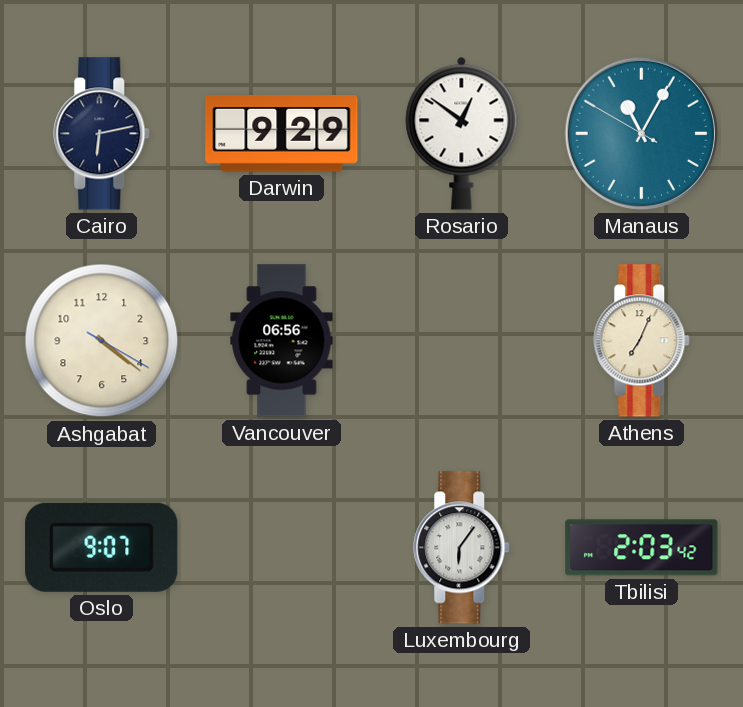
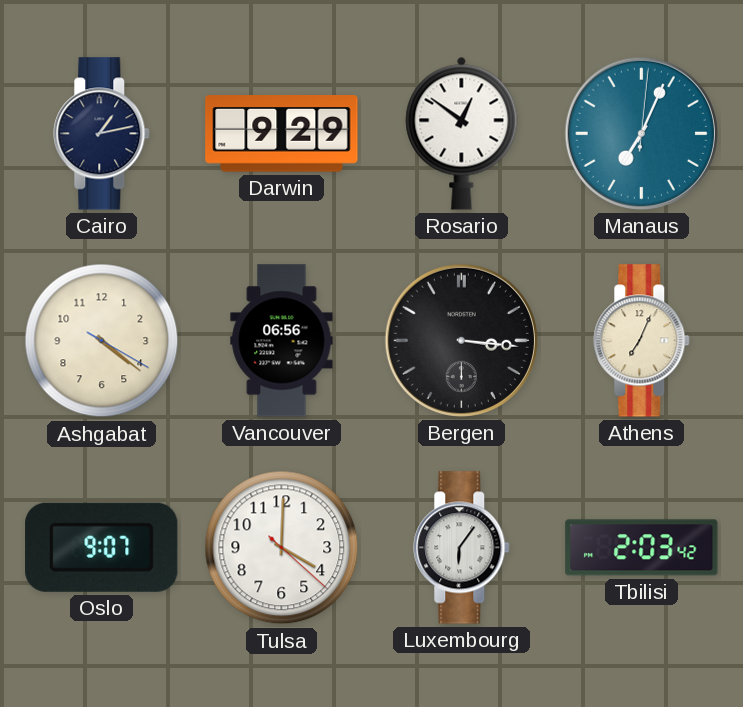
Cairo: 6:13 -> 1:13
Manaus: 11:04 -> 7:04
Bergen: none -> 3:16
Tulsa: none -> 4:00
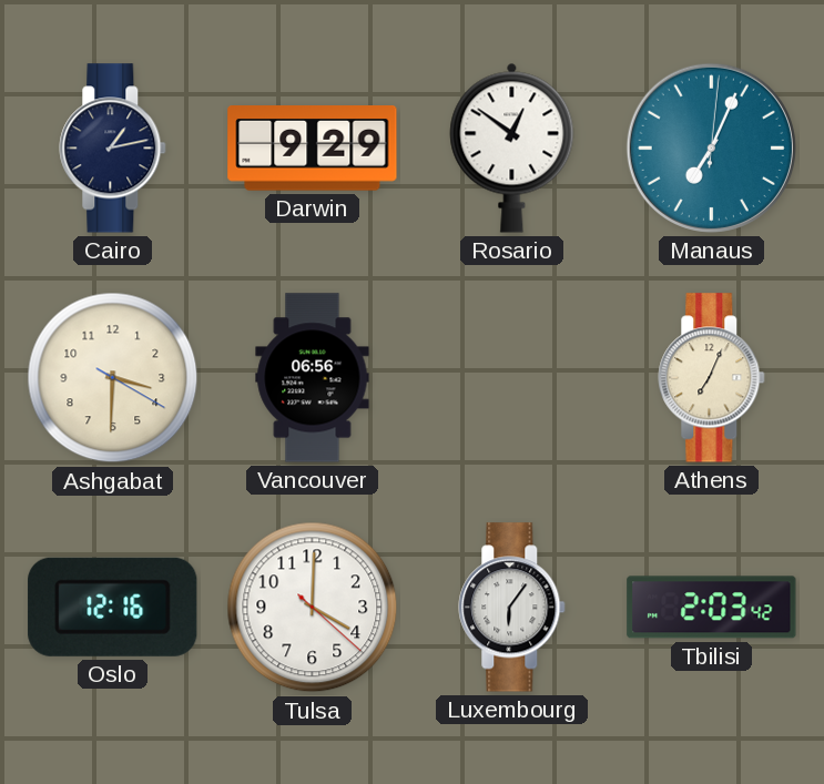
Ashgabat: 4:21 -> 3:30
Bergen: 3:16 -> none
Oslo: 9:07 -> 12:16
